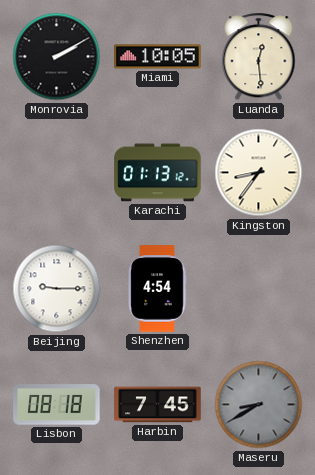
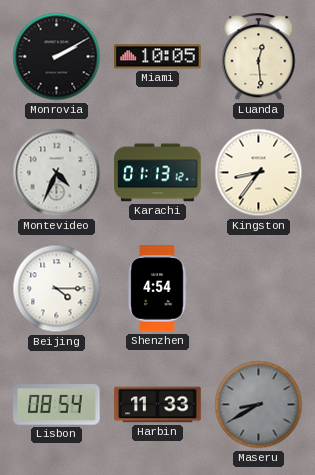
Montevideo: none -> 4:34
Beijing: 9:15 -> 4:15
Lisbon: 08:18 -> 08:54
Harbin: 7:45 -> 11:33
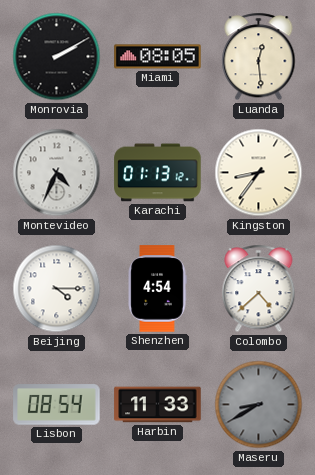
Miami: 10:05 -> 08:05
Colombo: none -> 4:38
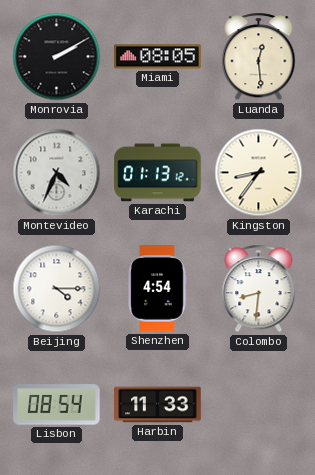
Colombo: 4:38 -> 8:31
Maseru: 8:40 -> none
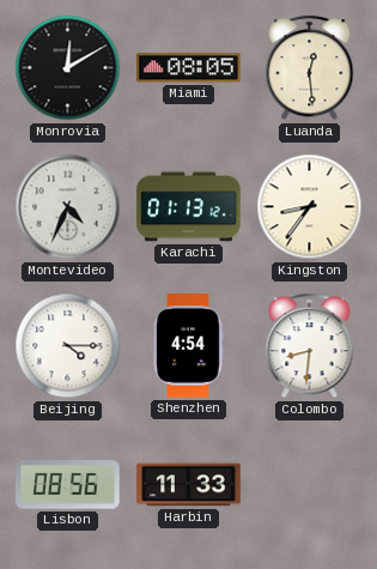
Monrovia: 2:10 -> 12:10
Lisbon: 08:54 -> 08:56
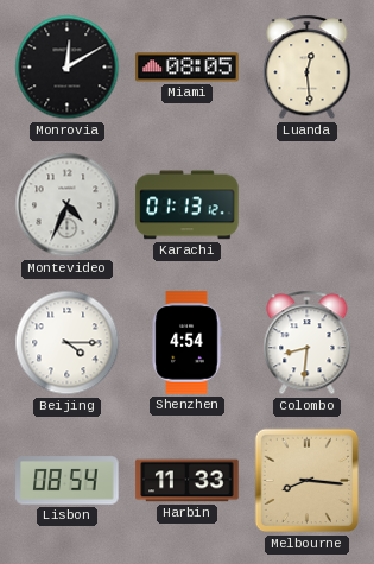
Kingston: 8:36 -> none
Lisbon: 08:56 -> 08:54
Melbourne: none -> 8:16
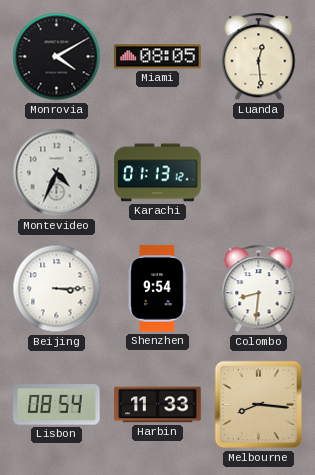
Monrovia: 12:10 -> 4:10
Beijing: 4:15 -> 3:15
Shenzhen: 4:54 -> 9:54
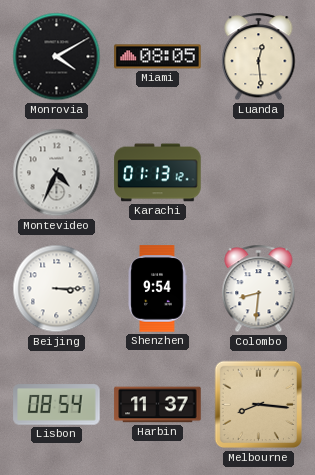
Harbin: 11:33 -> 11:37
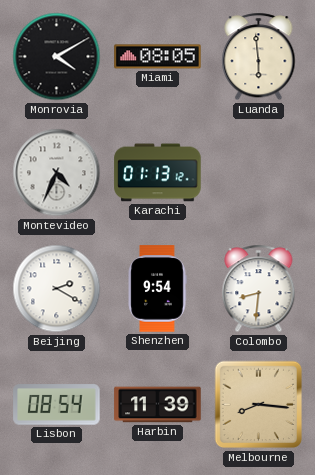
Luanda: 12:29 -> 5:59
Beijing: 3:15 -> 2:20
Harbin: 11:37 -> 11:39
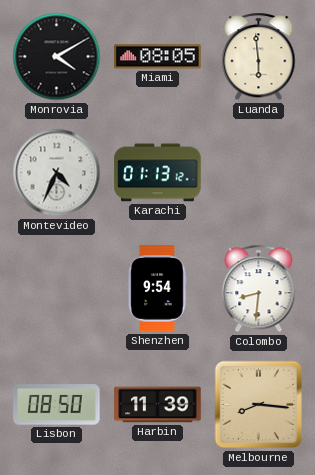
Beijing: 2:20 -> none
Lisbon: 08:54 -> 08:50
